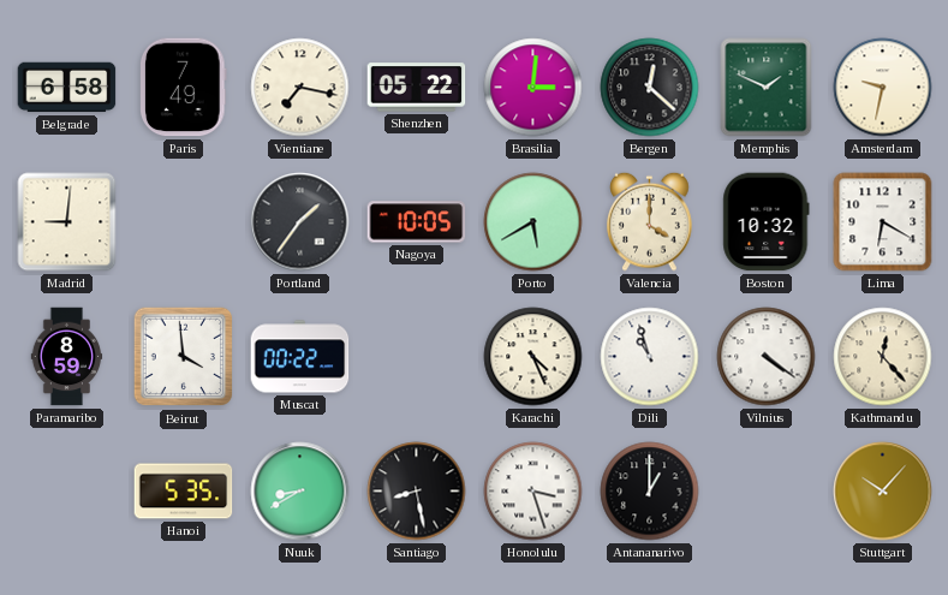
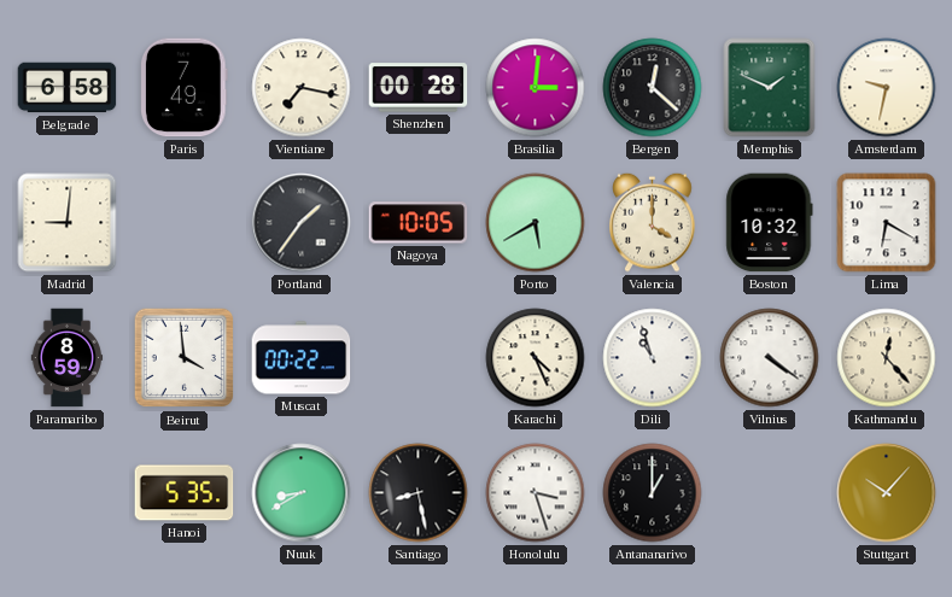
Shenzhen: 05:22 -> 00:28
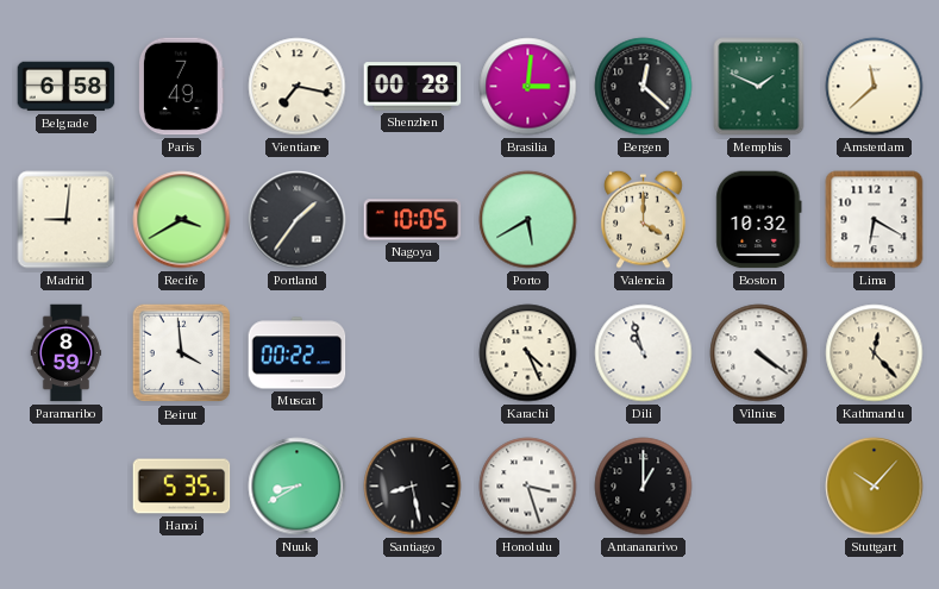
Amsterdam: 9:32 -> 11:38
Recife: none -> 3:40
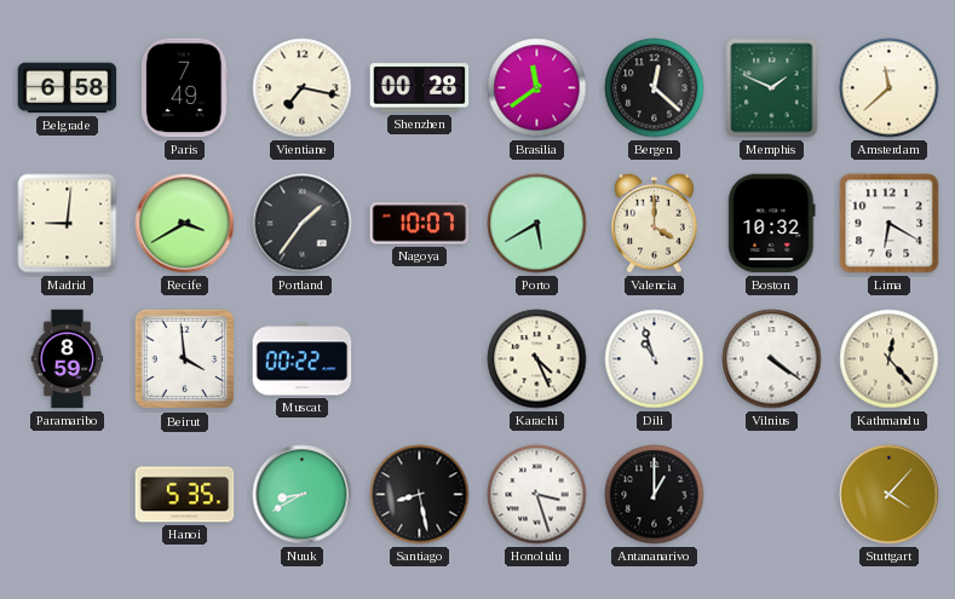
Brasilia: 3:01 -> 11:39
Nagoya: 10:05 -> 10:07
Stuttgart: 10:07 -> 4:07
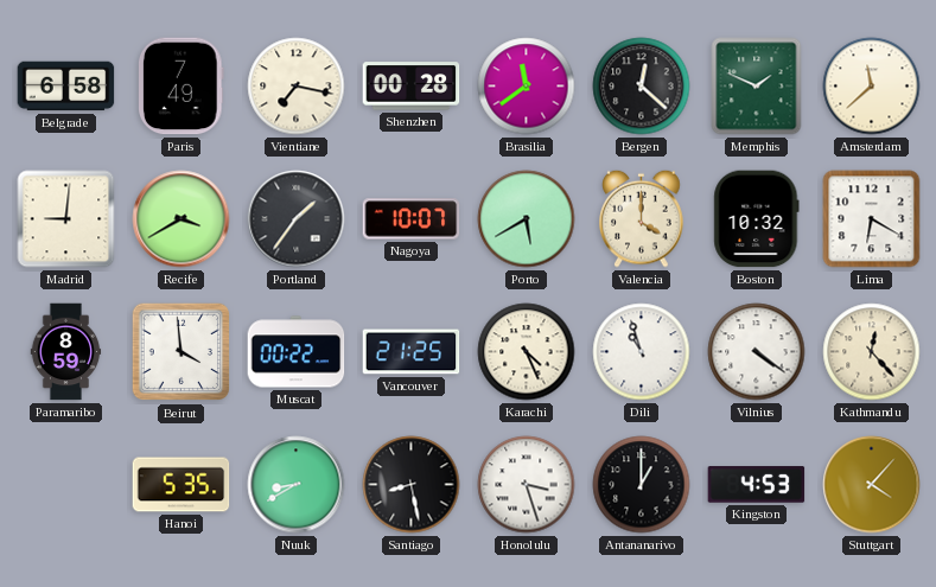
Vancouver: none -> 21:25
Kingston: none -> 4:53
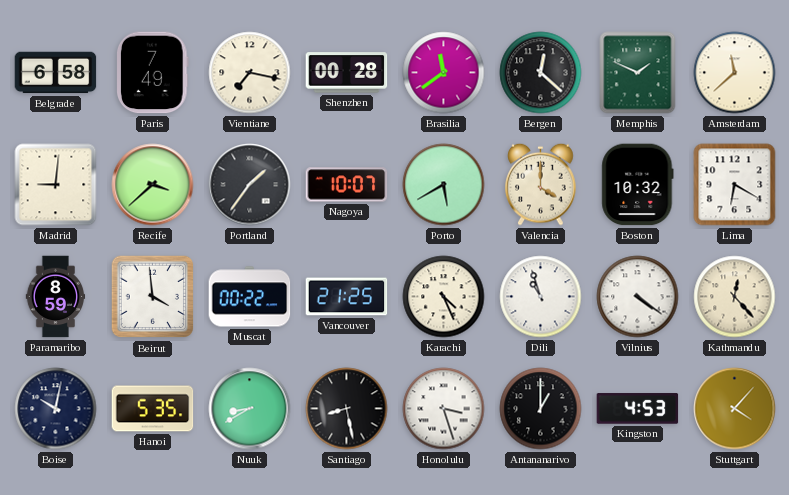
Recife: 3:40 -> 3:38
Boise: none -> 10:02
